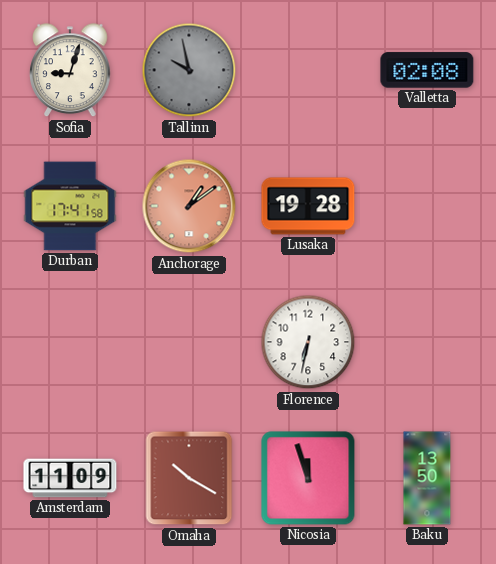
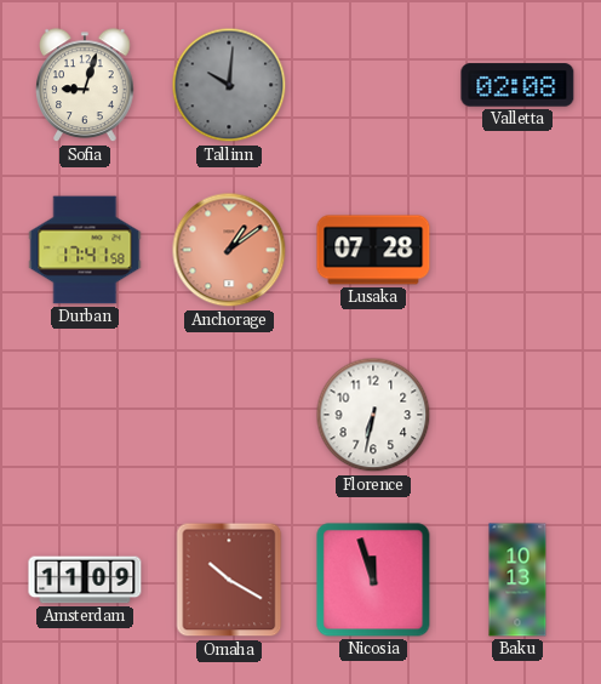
Tallinn: 9:58 -> 10:01
Lusaka: 19:28 -> 07:28
Baku: 13:50 -> 10:13
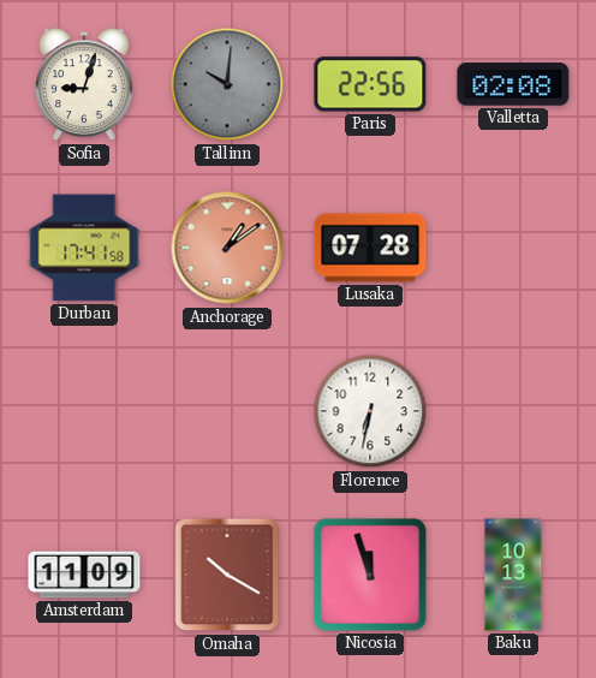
Paris: none -> 22:56
